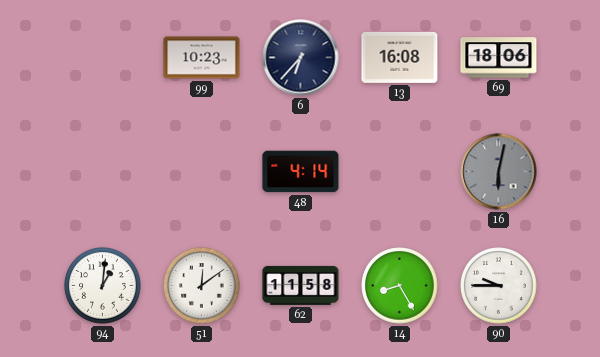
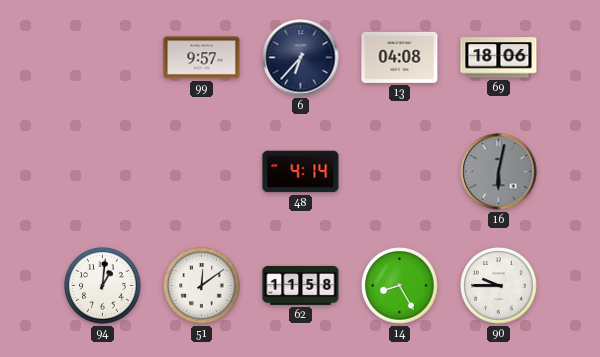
99: 10:23 -> 9:57
13: 16:08 -> 04:08
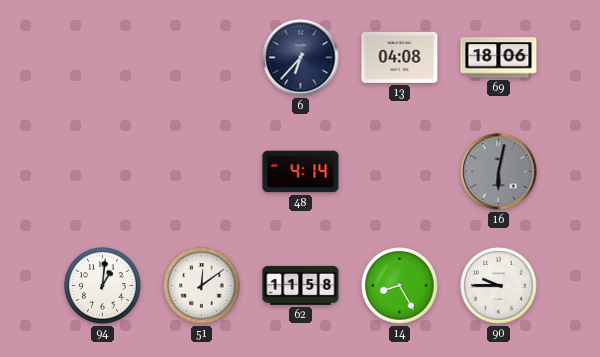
99: 9:57 -> none
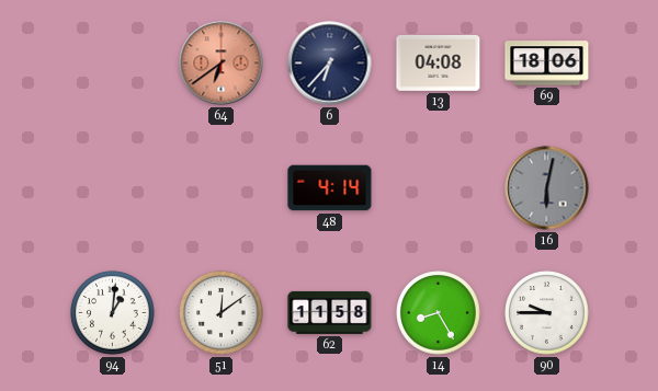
64: none -> 6:39
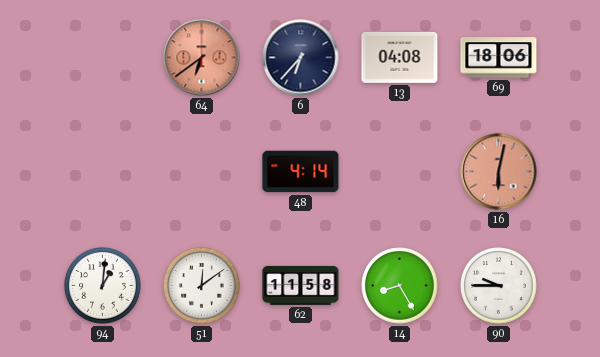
16 dial: grey -> salmon
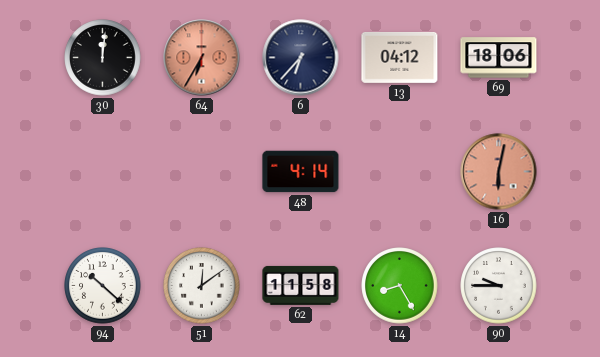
30: none -> 12:01
64: 6:39 -> 6:35
13: 04:08 -> 04:12
94: 1:01 -> 10:22
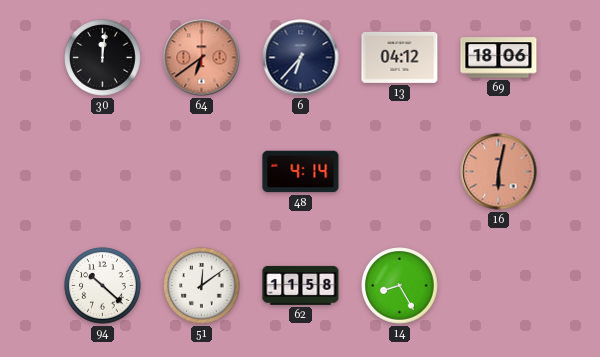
64: 6:35 -> 6:39
90: 9:45 -> none
